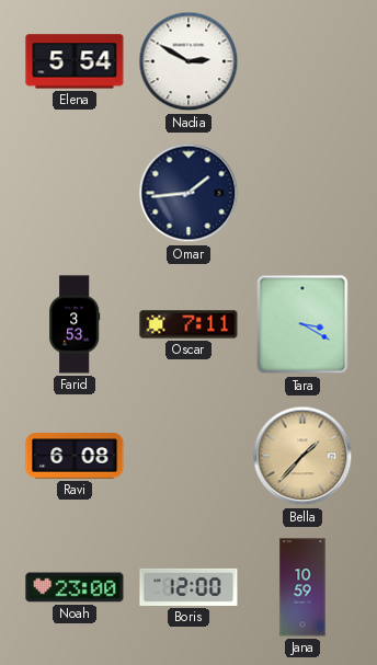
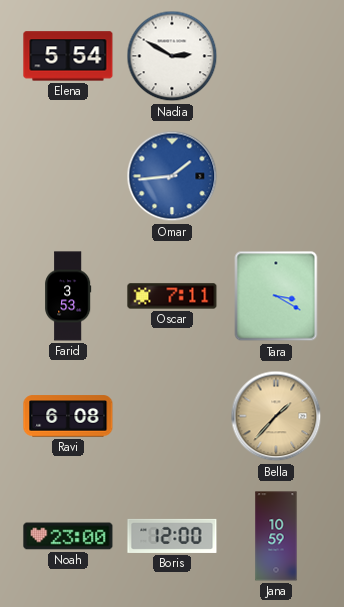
Omar dial: navy -> blue
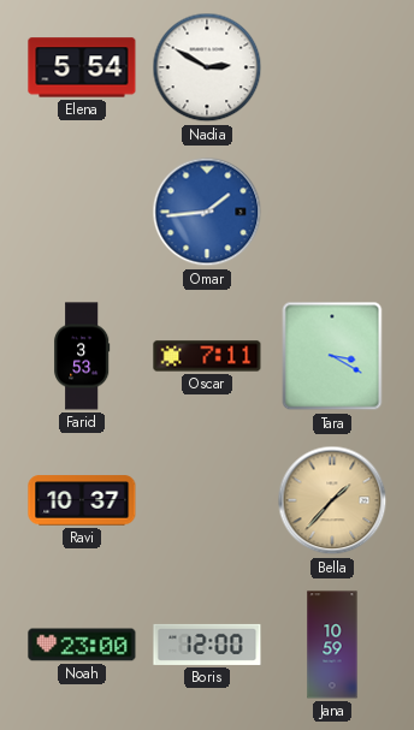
Ravi: 6:08 -> 10:37
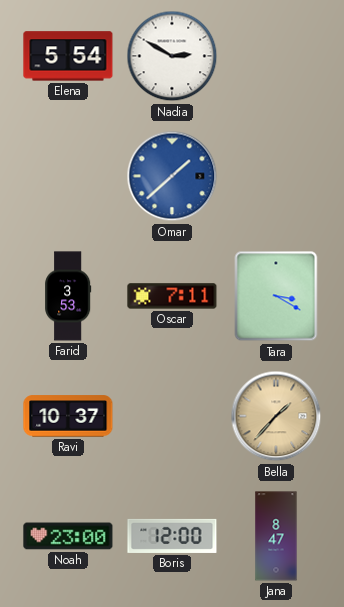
Omar: 1:44 -> 1:38
Jana: 10:59 -> 8:47
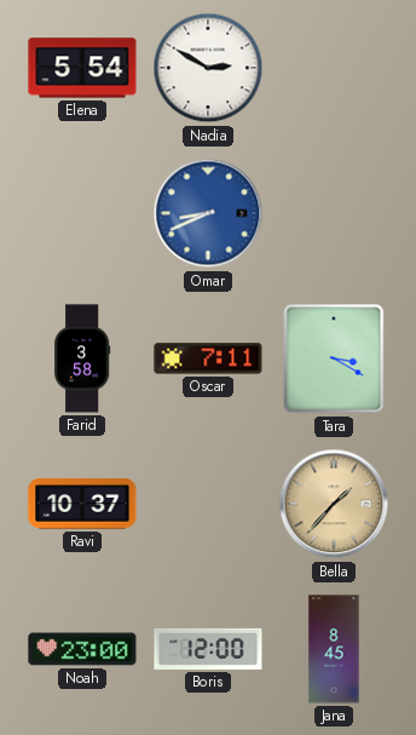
Omar: 1:38 -> 8:41
Farid: 3:53 -> 3:58
Jana: 8:47 -> 8:45
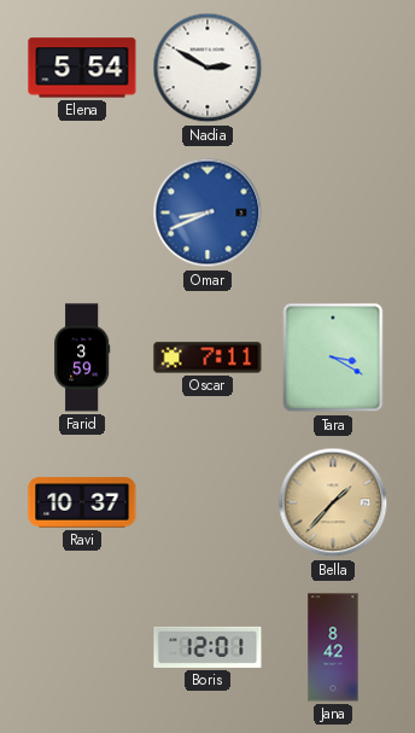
Farid: 3:58 -> 3:59
Noah: 23:00 -> none
Boris: 12:00 -> 12:01
Jana: 8:45 -> 8:42
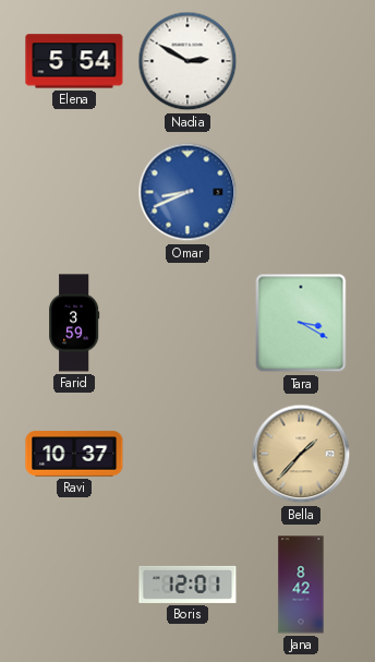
Oscar: 7:11 -> none
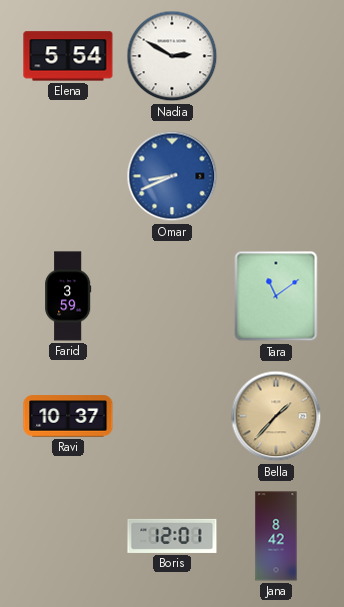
Tara: 3:20 -> 11:09
